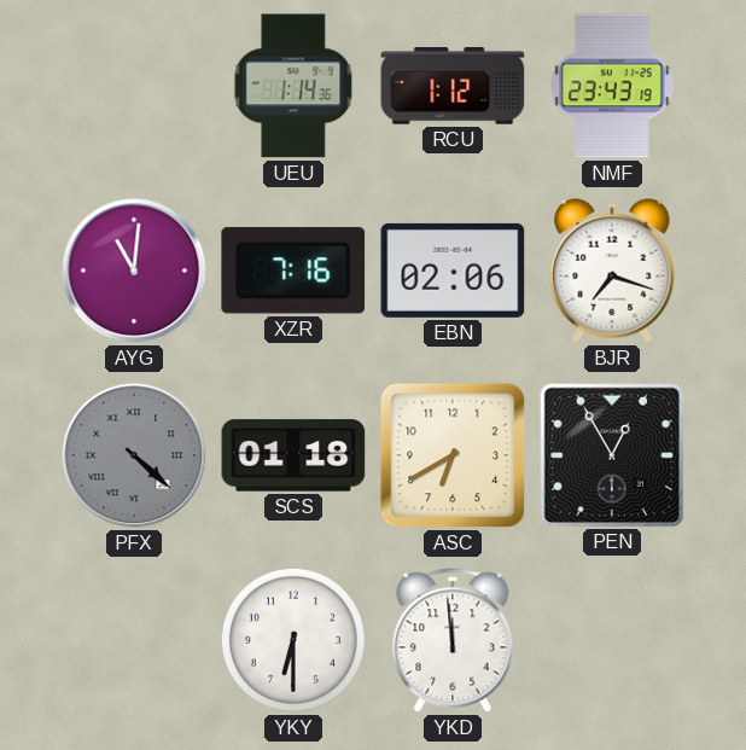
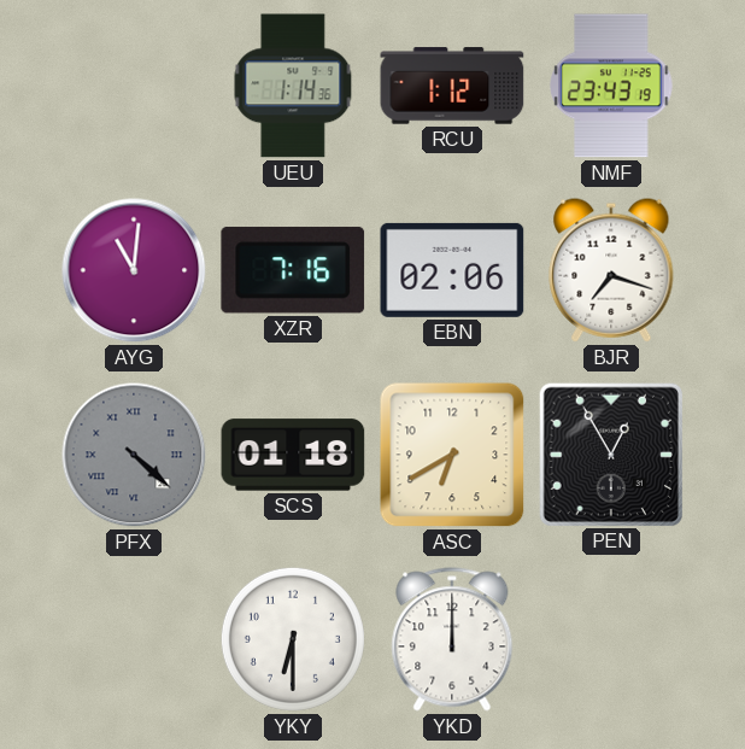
YKD: 11:59 -> 12:00
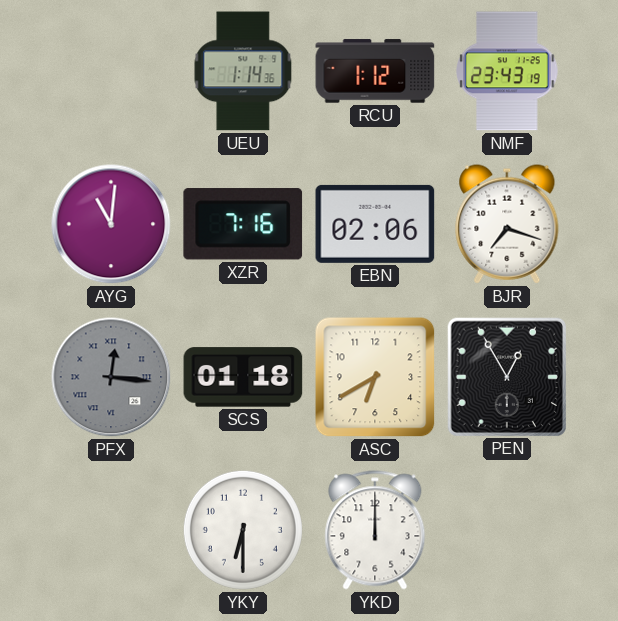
PFX: 4:22 -> 12:16
